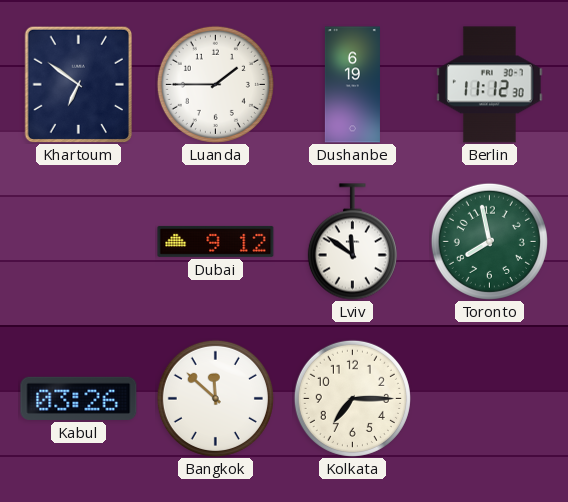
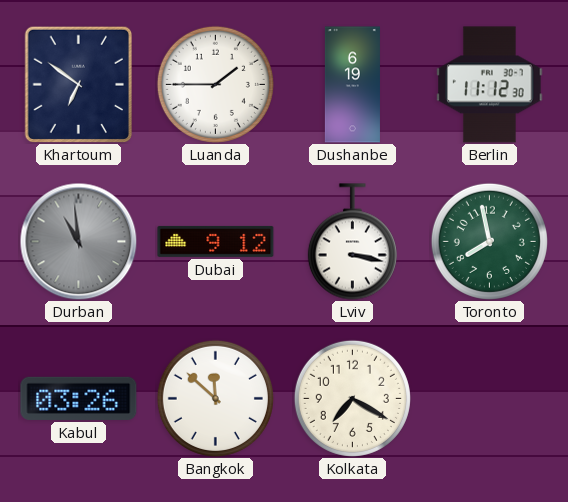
Durban: none -> 10:59
Lviv: 11:51 -> 3:17
Kolkata: 7:15 -> 7:20
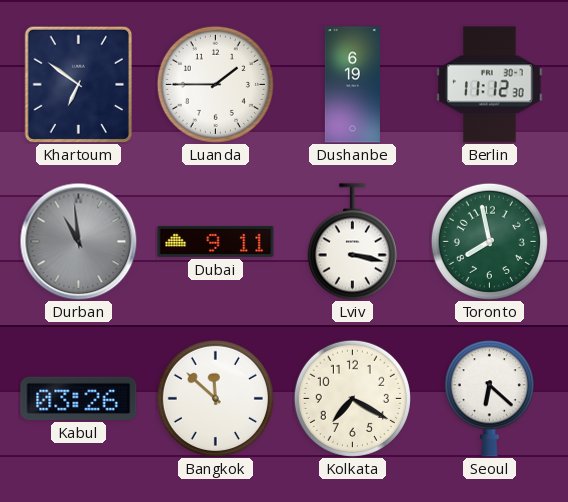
Dubai: 9:12 -> 9:11
Seoul: none -> 6:22
